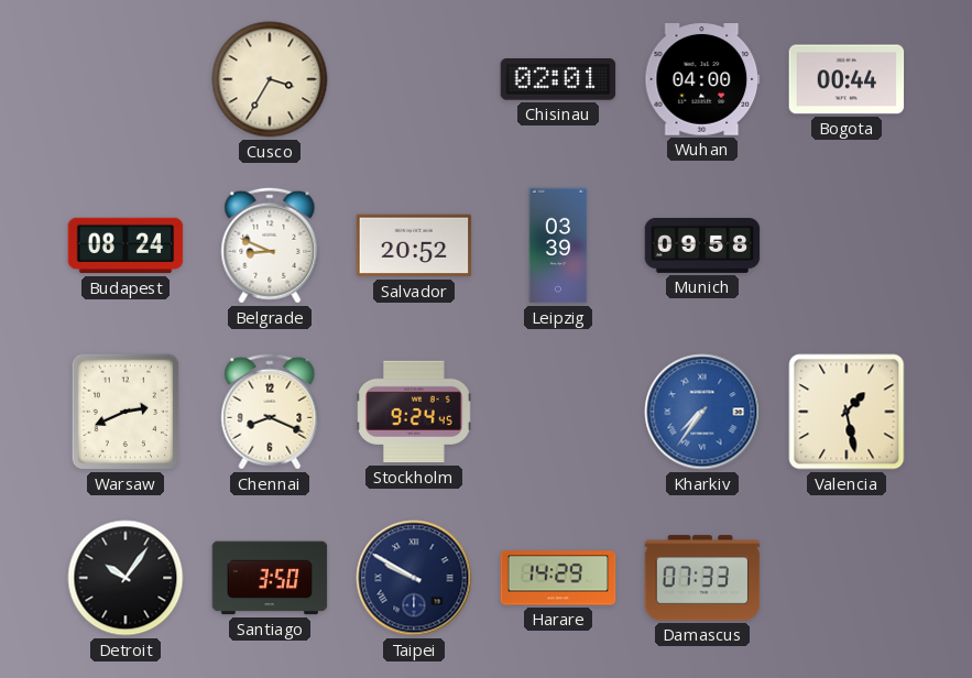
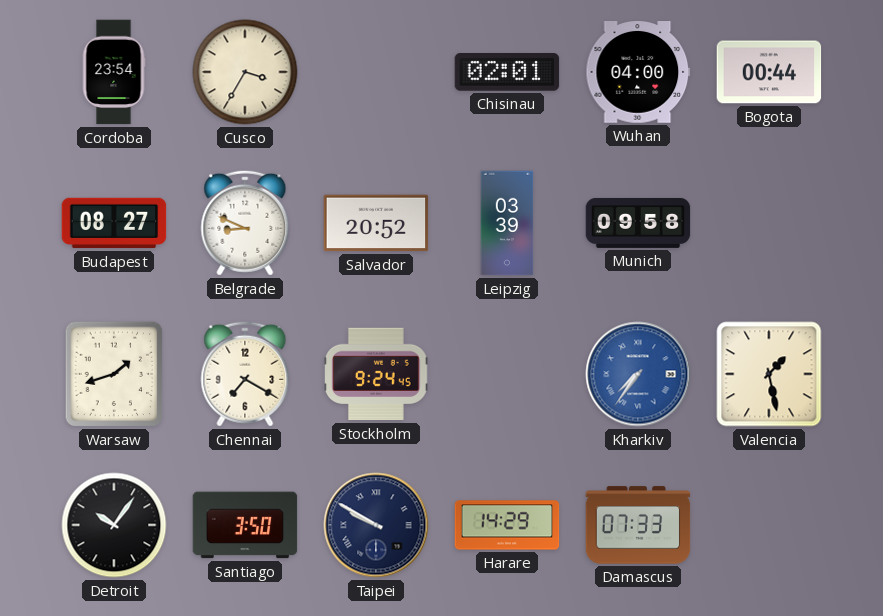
Cordoba: none -> 23:54
Budapest: 08:24 -> 08:27
Warsaw: 2:41 -> 1:42
Chennai: 8:19 -> 7:20
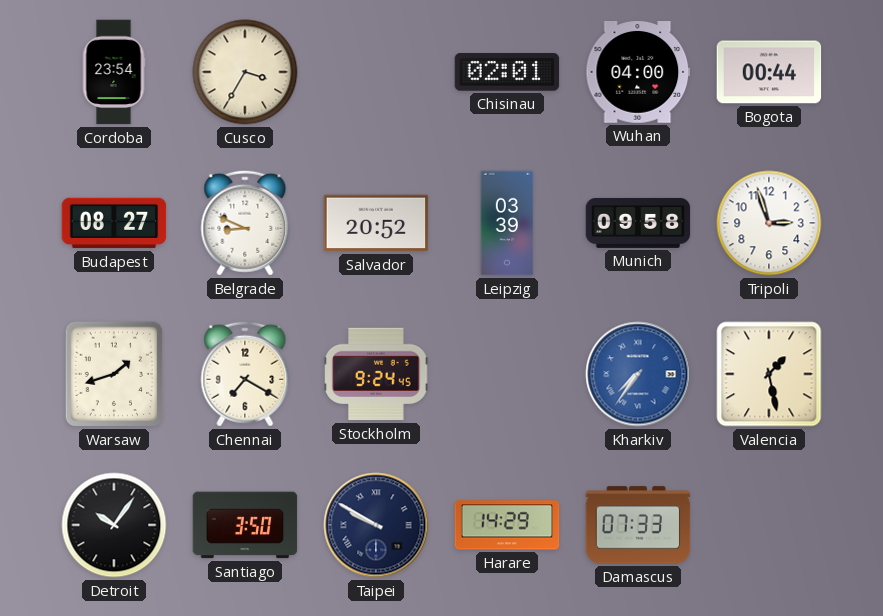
Tripoli: none -> 2:57
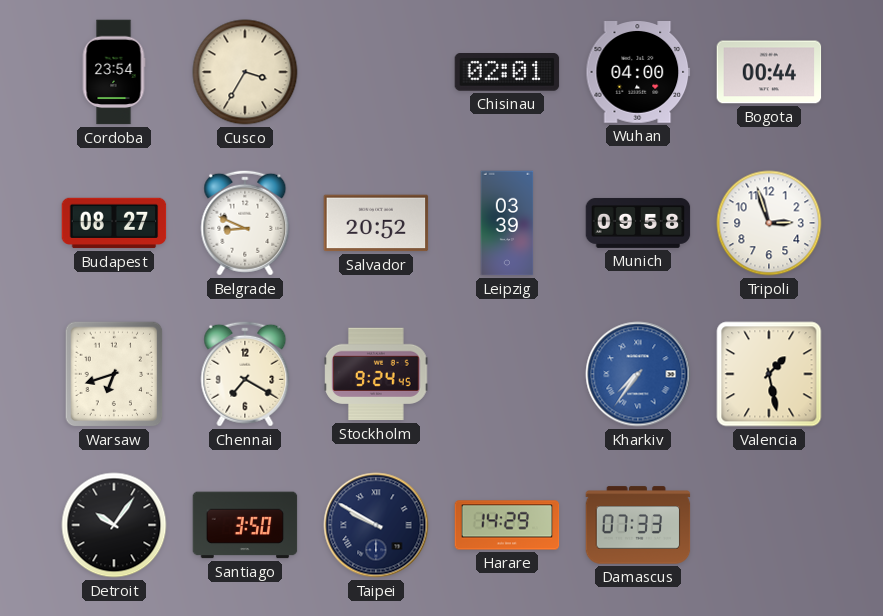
Warsaw: 1:42 -> 6:42
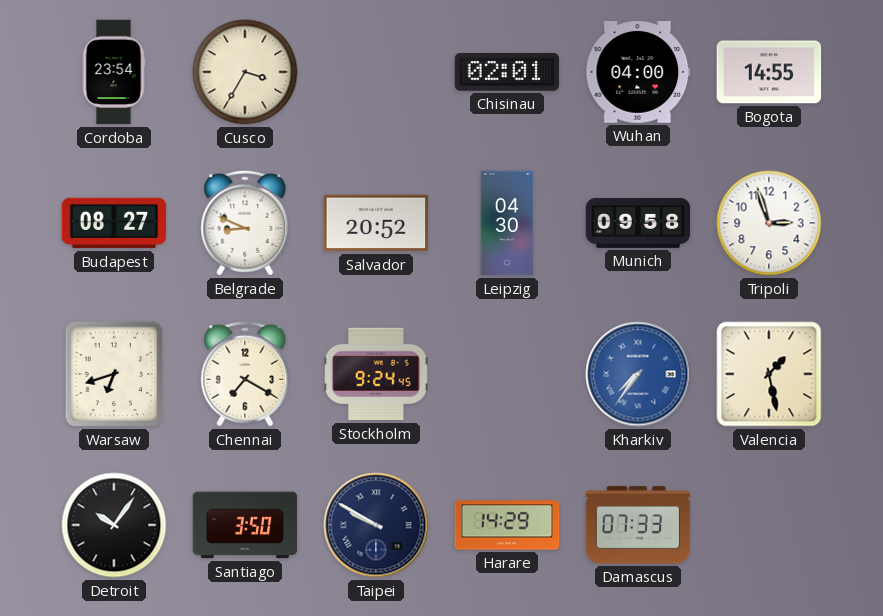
Bogota: 00:44 -> 14:55
Leipzig: 03:39 -> 04:30
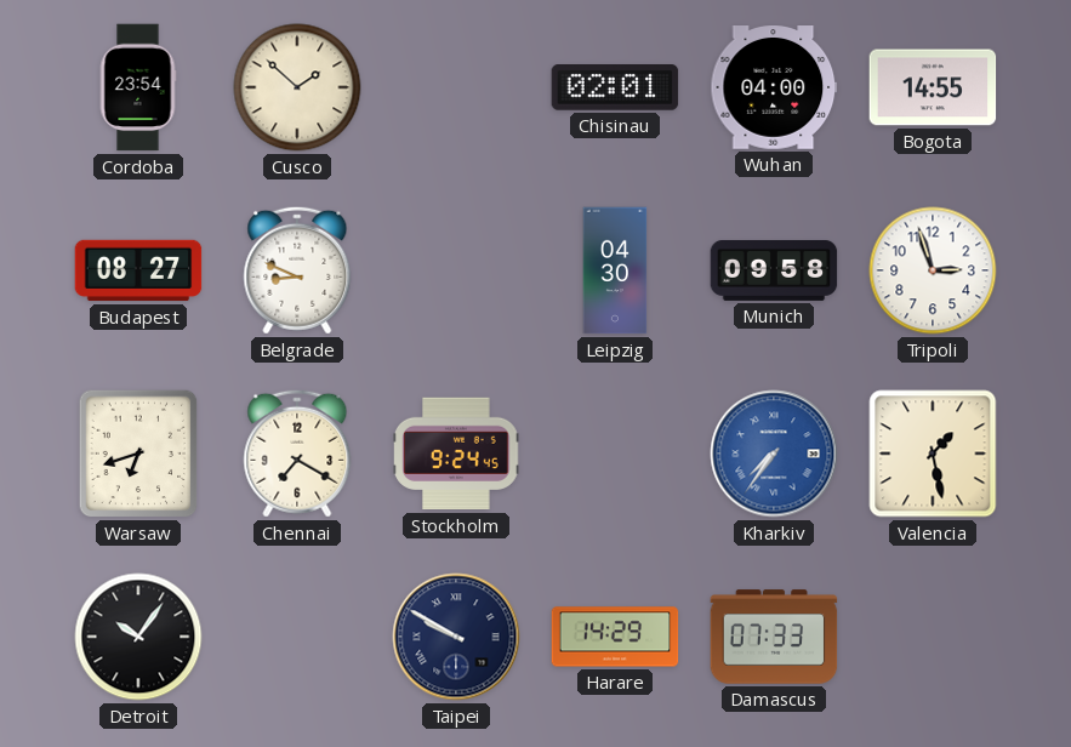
Cusco: 3:35 -> 1:52
Salvador: 20:52 -> none
Santiago: 3:50 -> none
